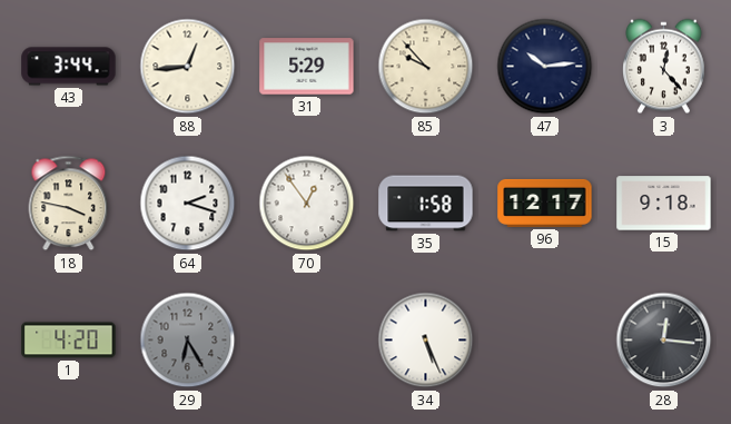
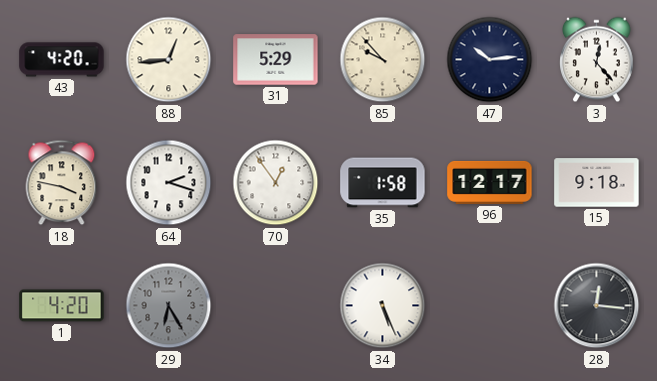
43: 3:44 -> 4:20
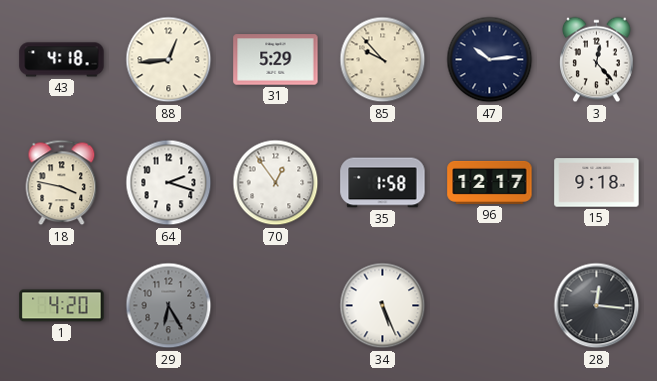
43: 4:20 -> 4:18
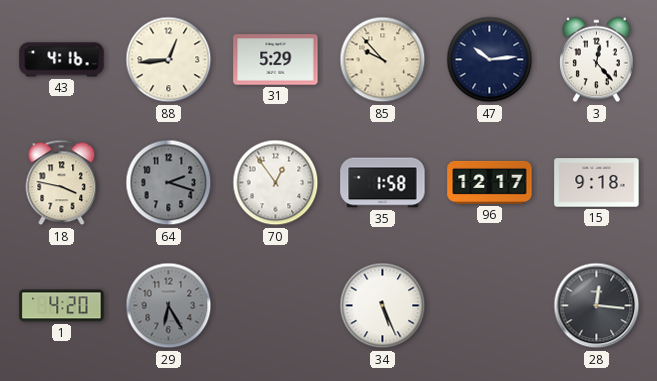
43: 4:18 -> 4:16
64 dial: white -> grey
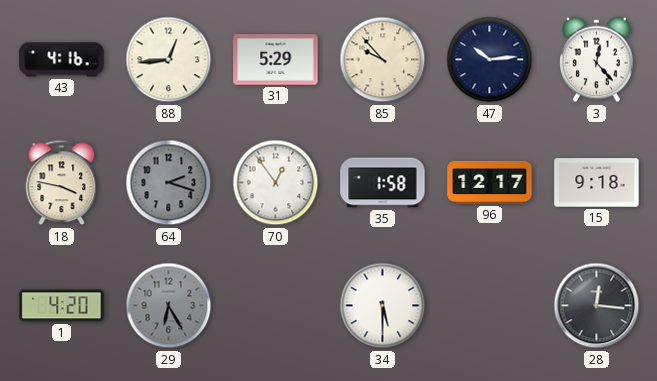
34: 5:26 -> 5:30
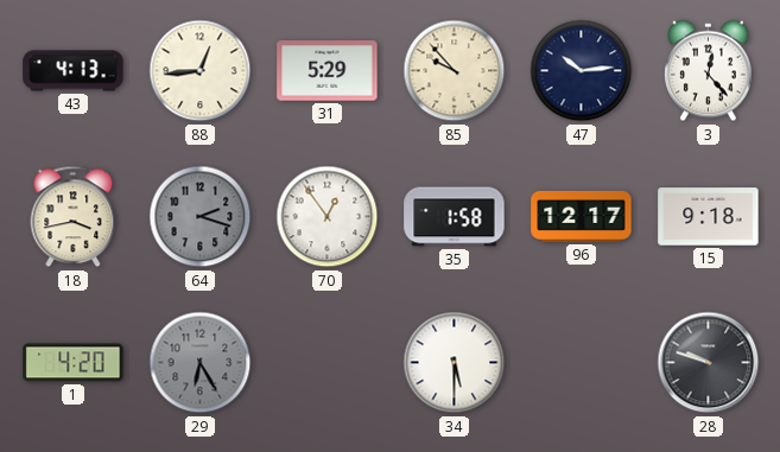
43: 4:16 -> 4:13
18: 3:47 -> 3:43
28: 12:16 -> 9:48
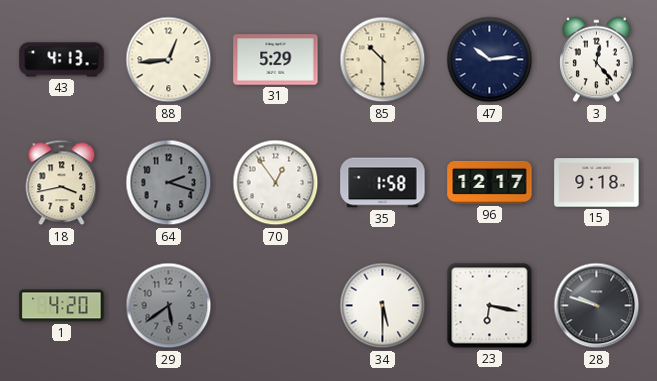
85: 9:53 -> 10:30
29: 6:25 -> 5:39
23: none -> 6:17
